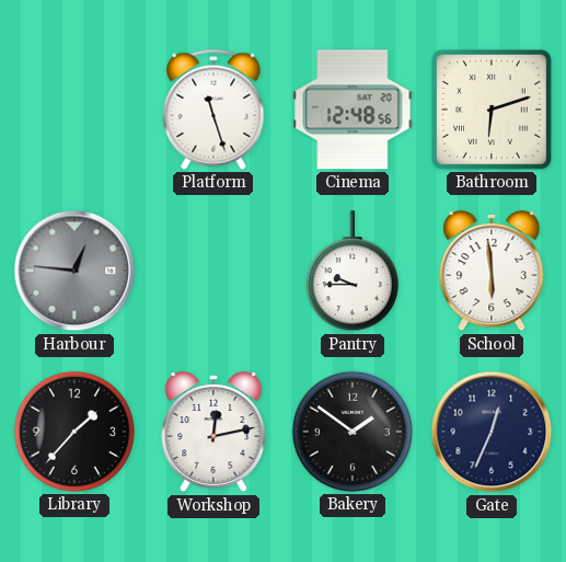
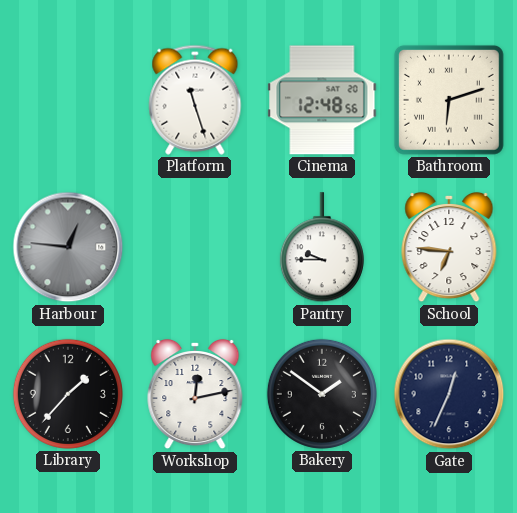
School: 5:59 -> 6:46
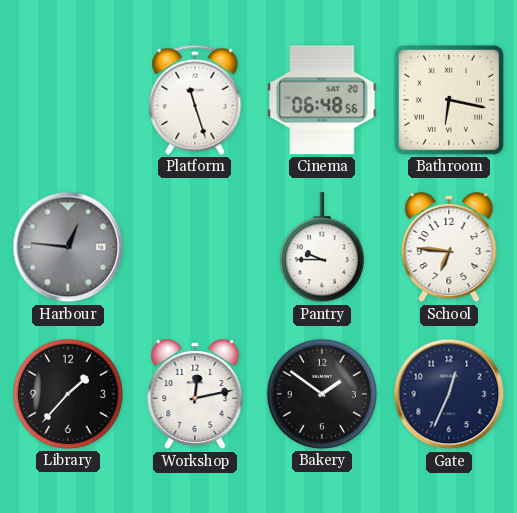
Cinema: 12:48 -> 06:48
Bathroom: 6:12 -> 6:17
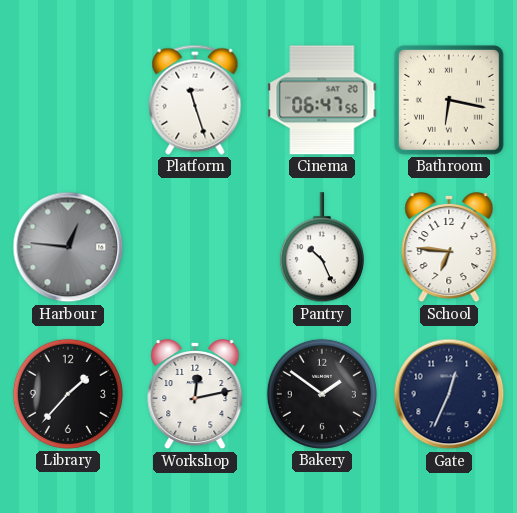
Cinema: 06:48 -> 06:47
Pantry: 9:45 -> 10:26
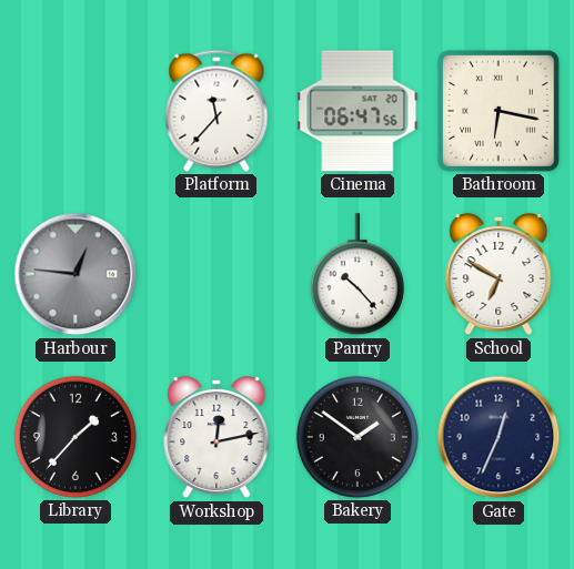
Platform: 11:27 -> 11:37
Pantry: 10:26 -> 10:23
School: 6:46 -> 6:50
